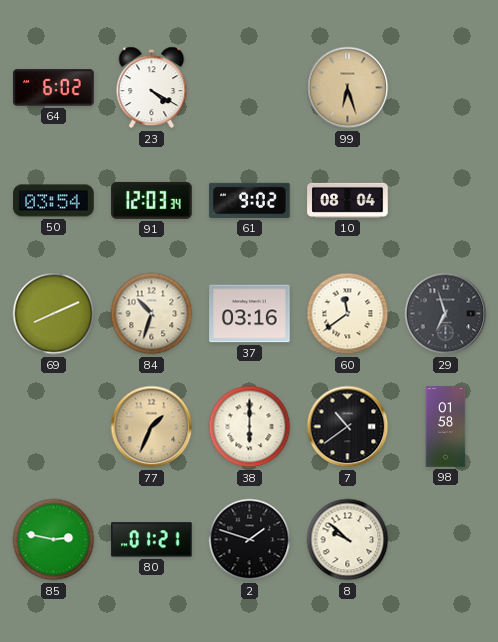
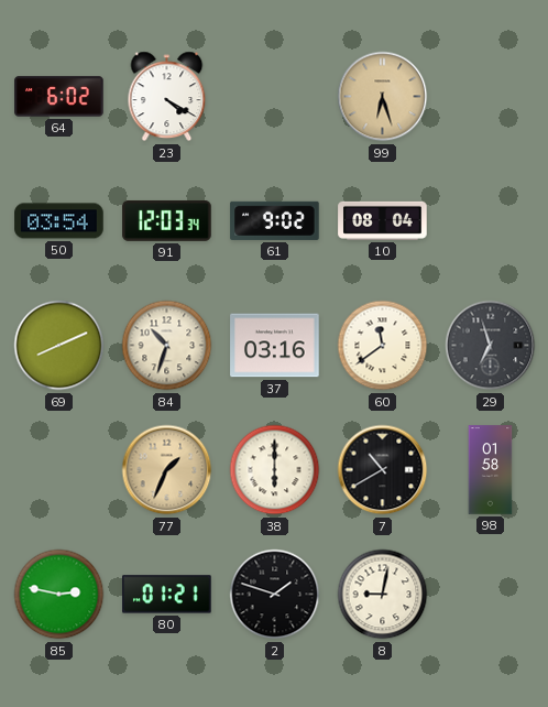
7: 10:39 -> 10:40
8: 9:52 -> 9:02
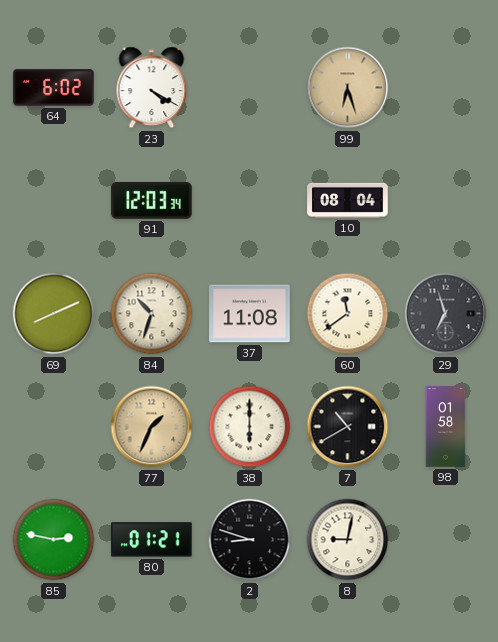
50: 03:54 -> none
61: 9:02 -> none
37: 03:16 -> 11:08
2: 1:48 -> 8:48
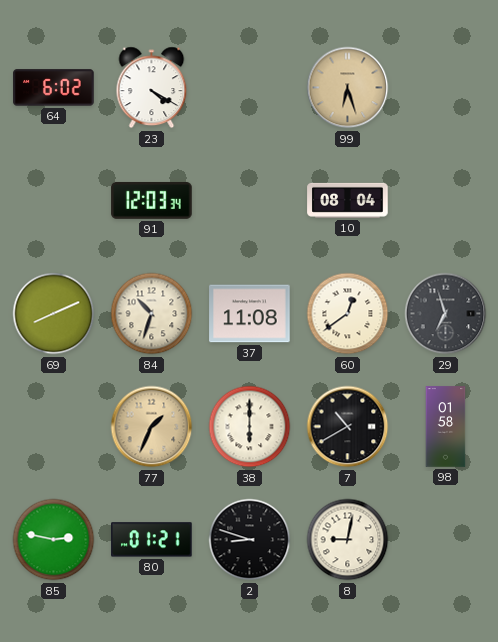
60: 11:39 -> 12:39
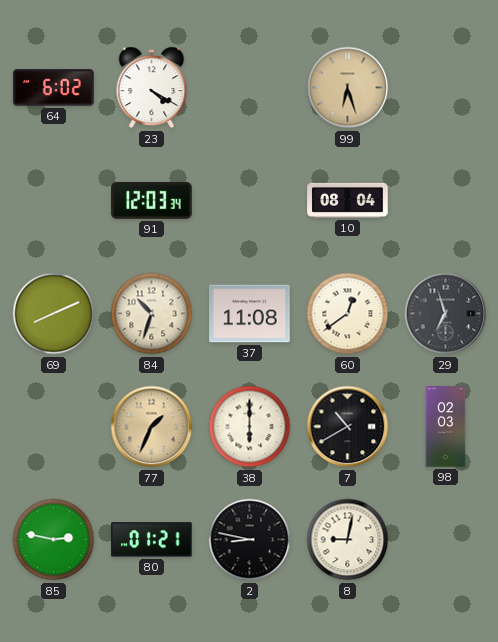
98: 01:58 -> 02:03
2: 8:48 -> 8:47
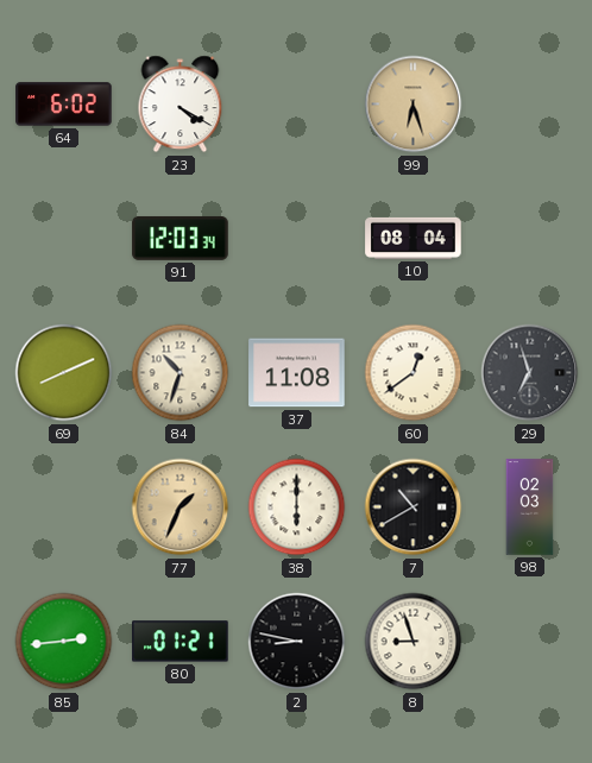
85: 2:47 -> 2:44
8: 9:02 -> 8:57
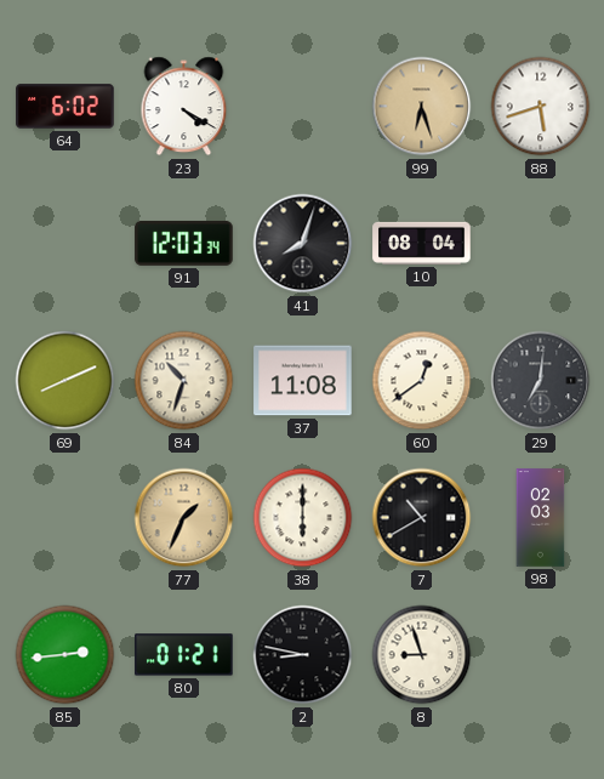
88: none -> 5:42
41: none -> 8:03
29: 6:57 -> 7:01
